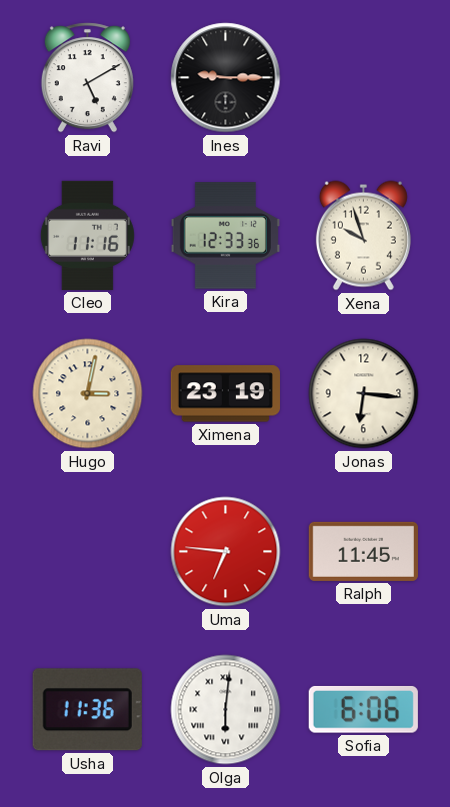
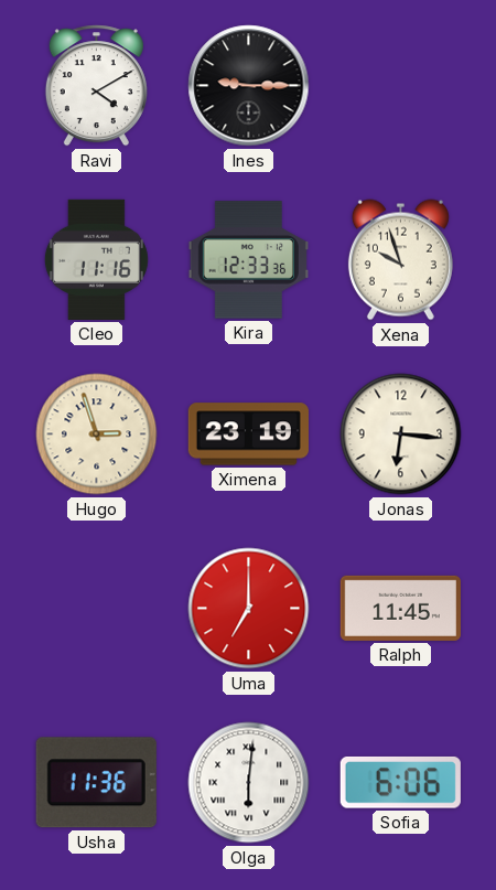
Ravi: 5:10 -> 4:10
Hugo: 3:02 -> 2:57
Uma: 6:46 -> 7:00
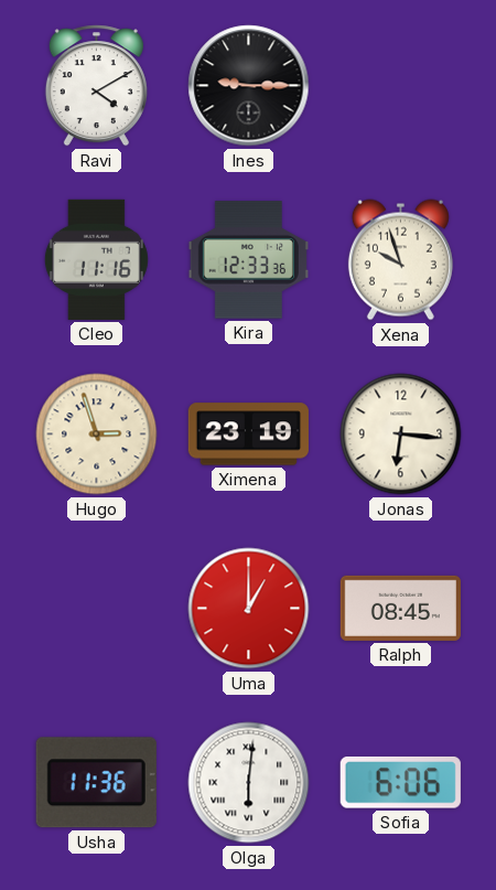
Uma: 7:00 -> 1:00
Ralph: 11:45 -> 08:45
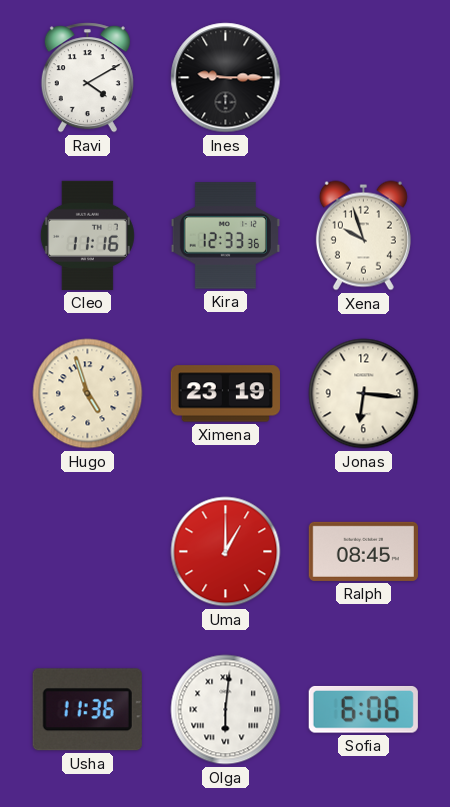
Hugo: 2:57 -> 4:57
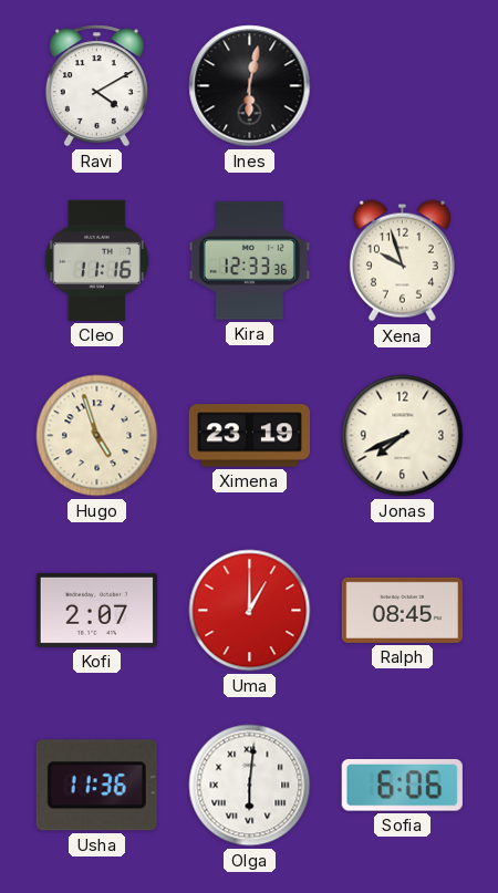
Ines: 9:15 -> 6:02
Jonas: 6:16 -> 7:41
Kofi: none -> 2:07
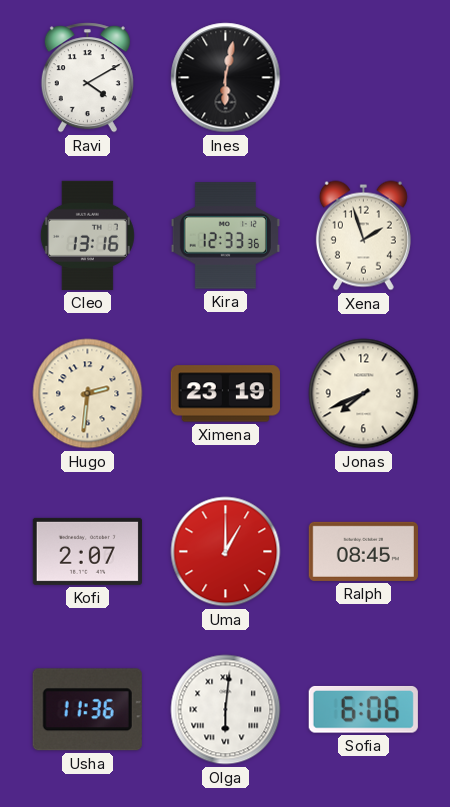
Cleo: 11:16 -> 13:16
Xena: 9:57 -> 1:57
Hugo: 4:57 -> 2:31
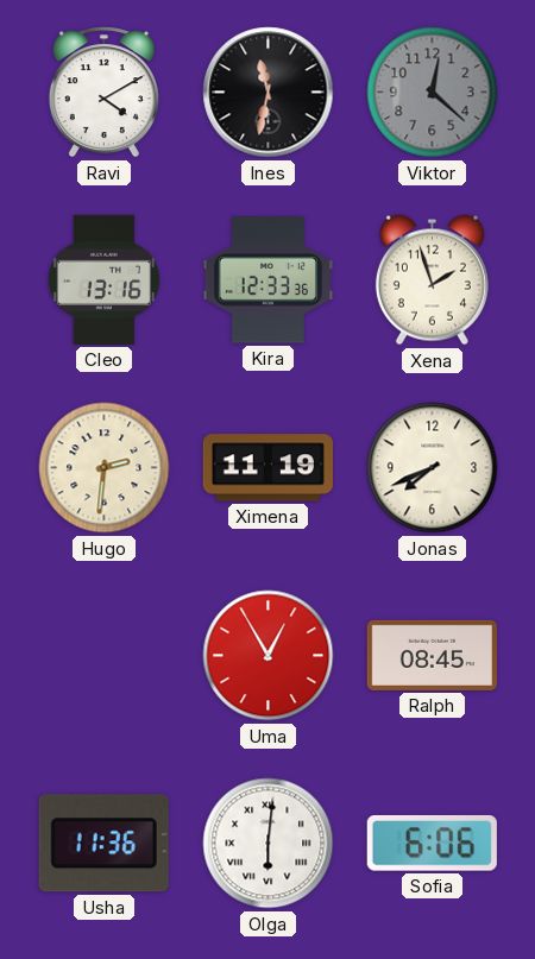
Ines: 6:02 -> 11:32
Viktor: none -> 12:22
Ximena: 23:19 -> 11:19
Kofi: 2:07 -> none
Uma: 1:00 -> 12:55
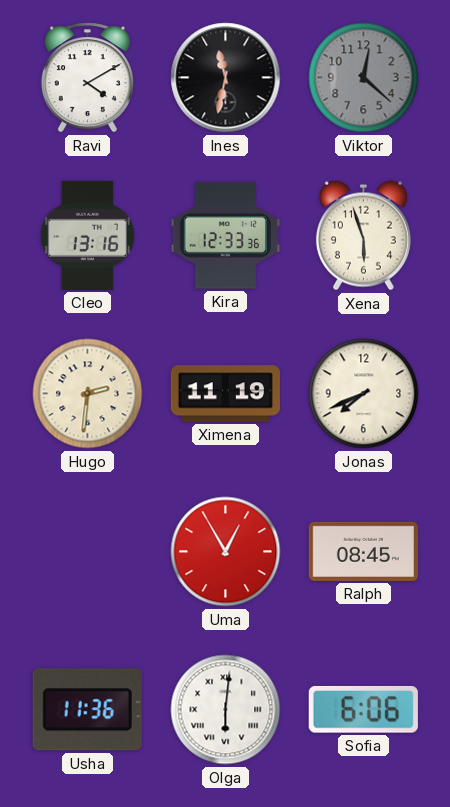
Xena: 1:57 -> 5:57
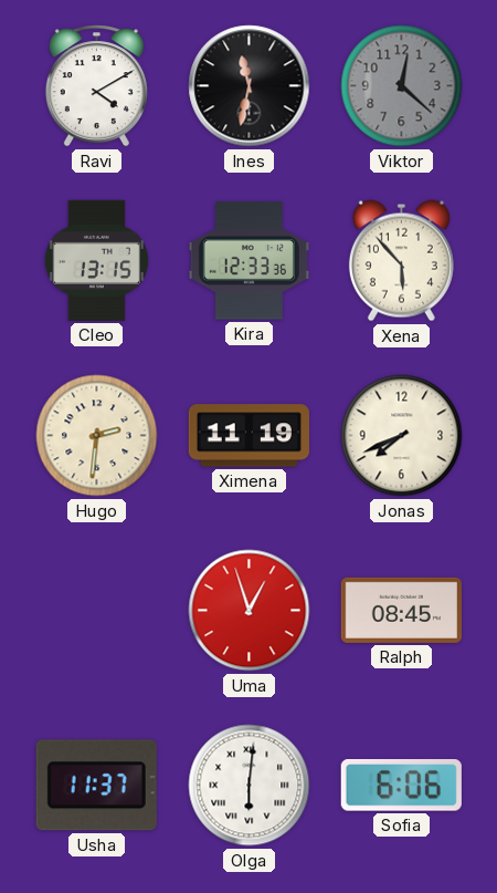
Cleo: 13:16 -> 13:15
Xena: 5:57 -> 5:53
Uma: 12:55 -> 12:57
Usha: 11:36 -> 11:37
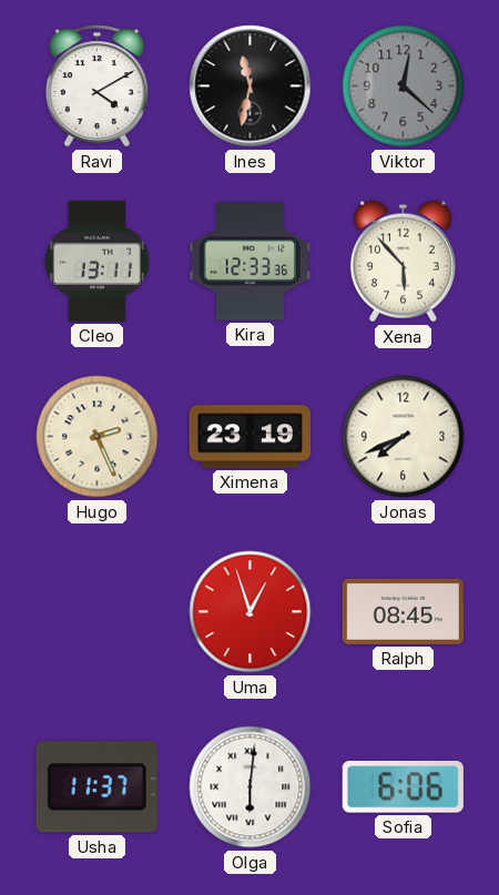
Cleo: 13:15 -> 13:11
Hugo: 2:31 -> 2:26
Ximena: 11:19 -> 23:19
